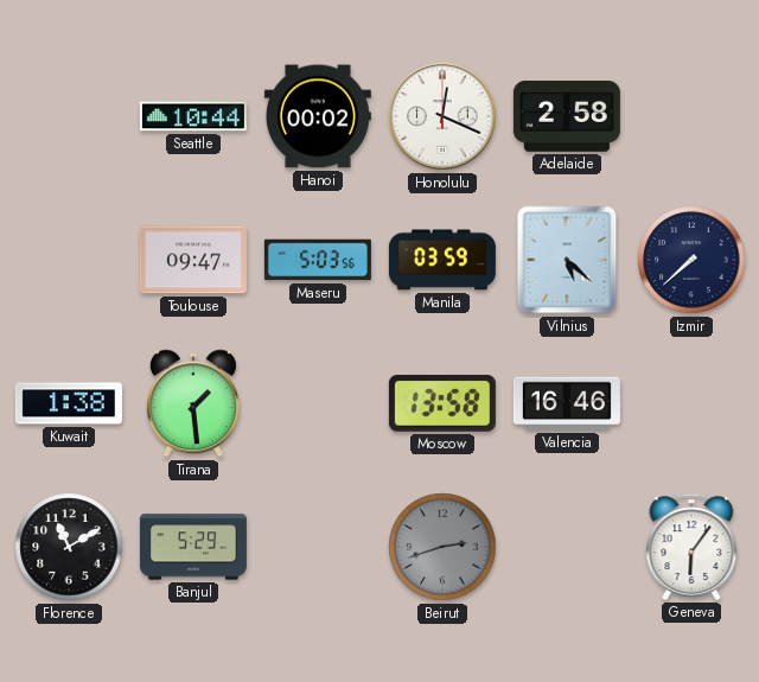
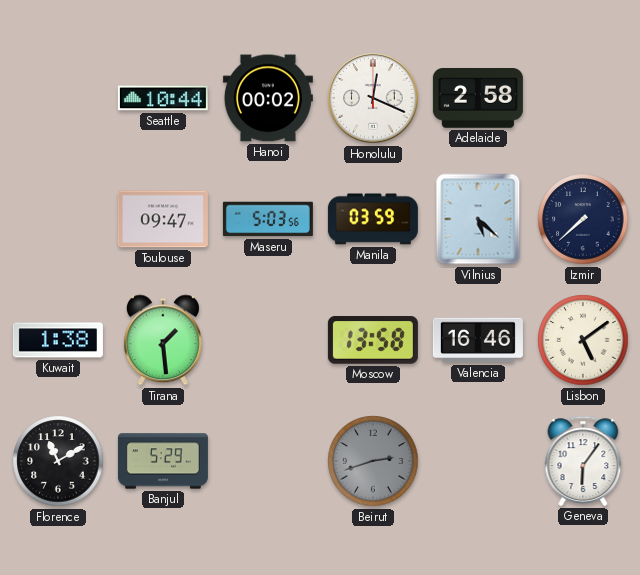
Lisbon: none -> 5:09
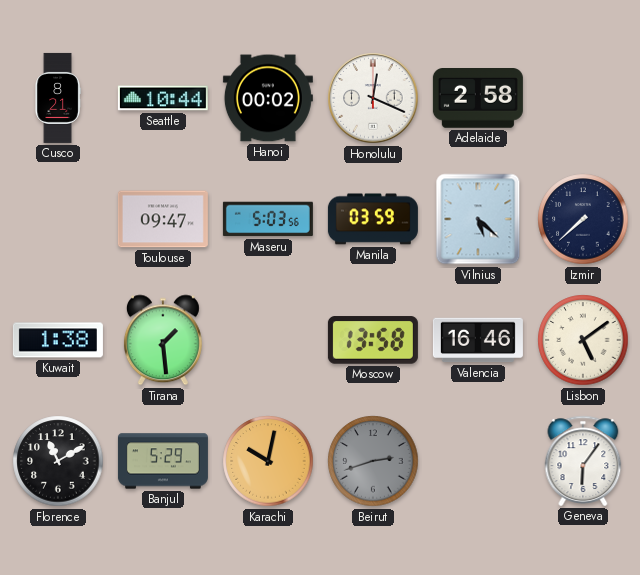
Cusco: none -> 8:21
Karachi: none -> 10:02
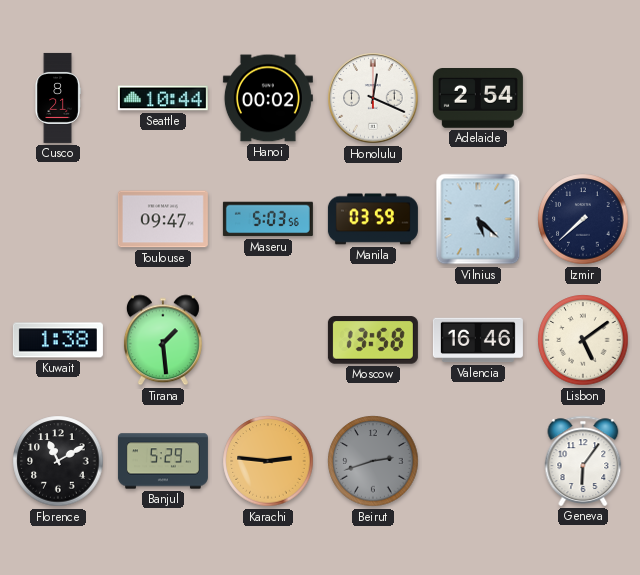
Adelaide: 2:58 -> 2:54
Karachi: 10:02 -> 2:46
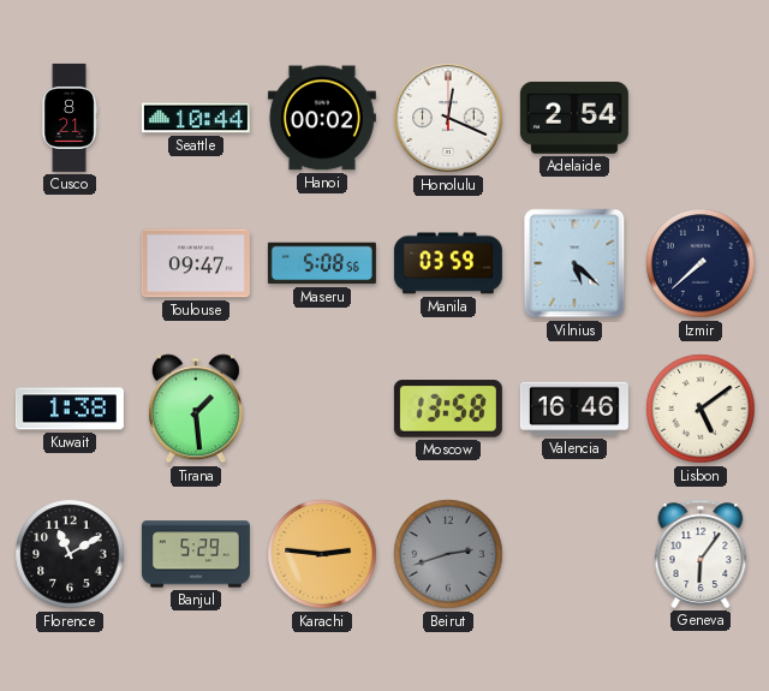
Maseru: 5:03 -> 5:08
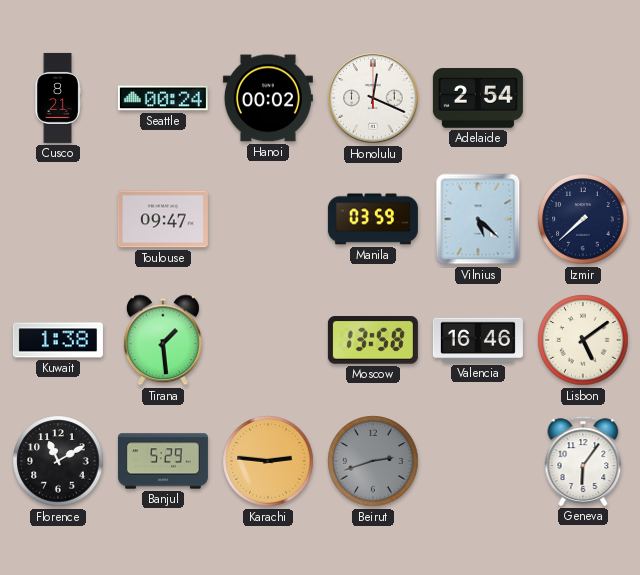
Seattle: 10:44 -> 00:24
Maseru: 5:08 -> none
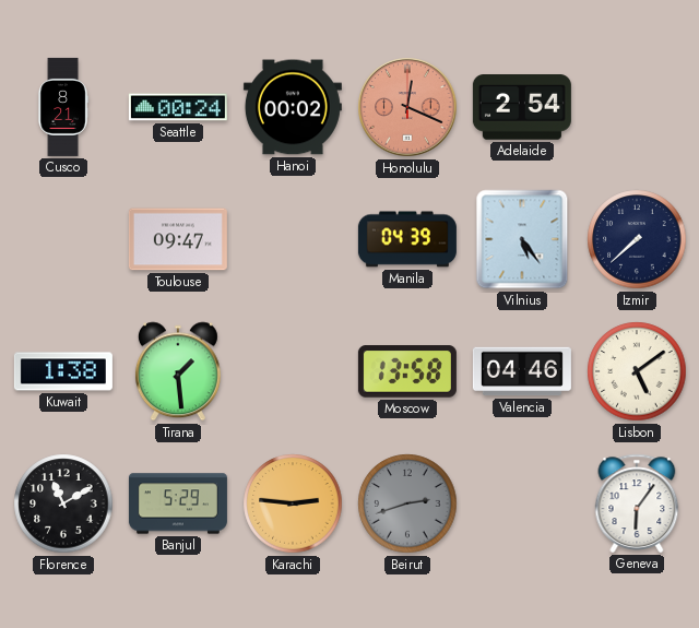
Honolulu dial: white -> salmon
Manila: 03:59 -> 04:39
Vilnius: 5:22 -> 5:24
Valencia: 16:46 -> 04:46
